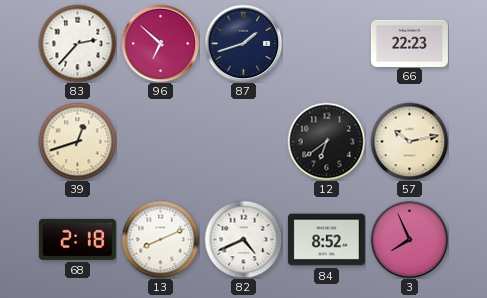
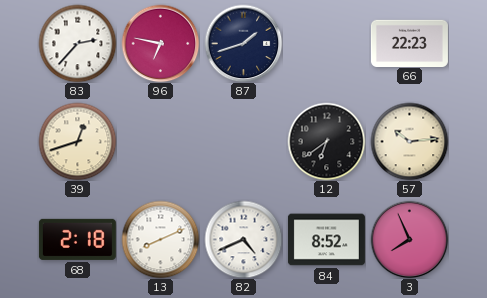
96: 6:52 -> 6:47
57: 10:13 -> 10:14
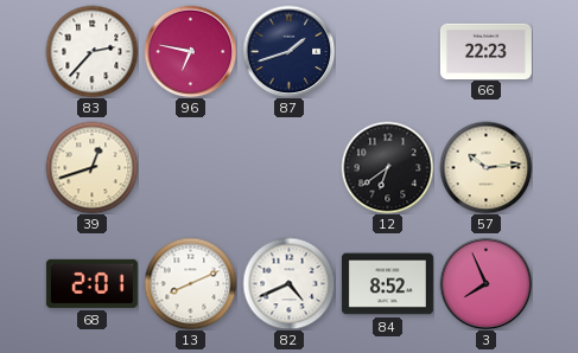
68: 2:18 -> 2:01
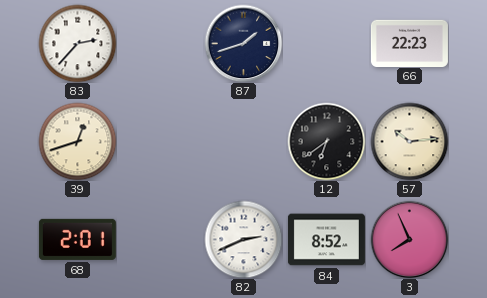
96: 6:47 -> none
13: 8:11 -> none
82: 4:41 -> 2:41
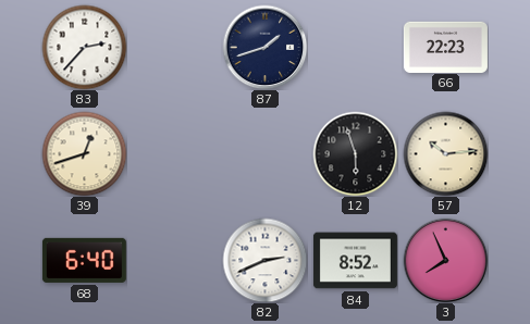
12: 6:39 -> 5:57
68: 2:01 -> 6:40
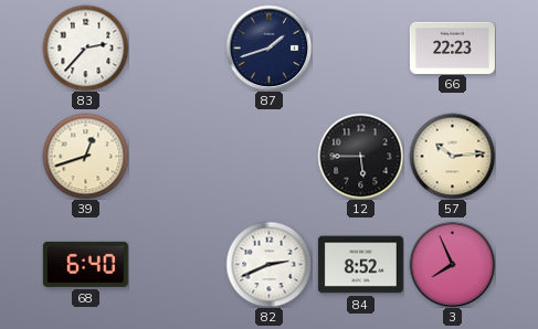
12: 5:57 -> 5:45
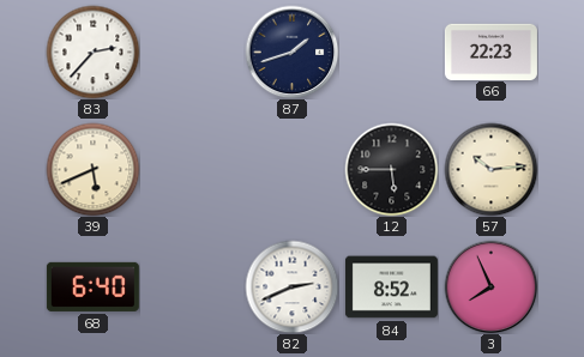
39: 12:42 -> 5:41
